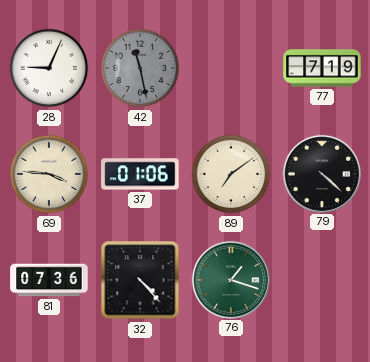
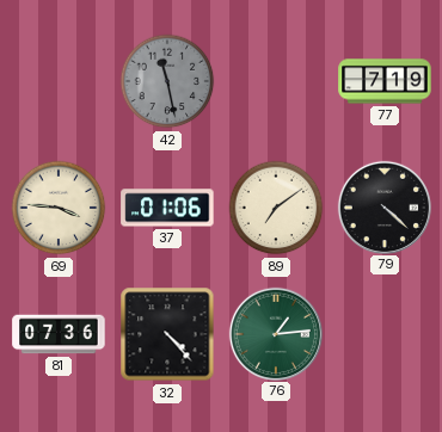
28: 9:04 -> none
76: 1:18 -> 1:14
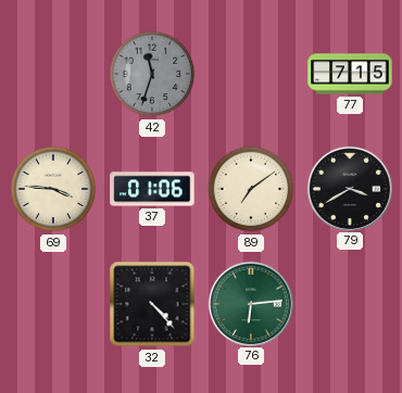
42: 11:28 -> 11:33
77: 7:19 -> 7:15
79: 4:22 -> 3:40
81: 07:36 -> none
76: 1:14 -> 6:14
